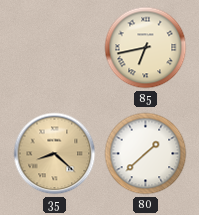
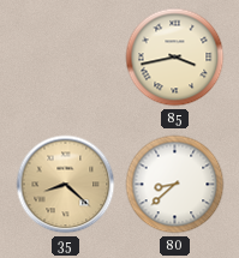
85: 6:43 -> 3:43
80: 1:38 -> 8:38
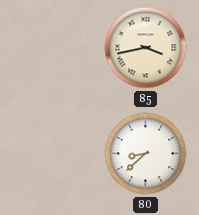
35: 8:22 -> none
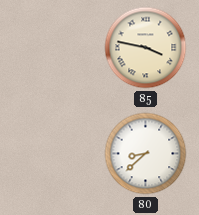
85: 3:43 -> 3:47
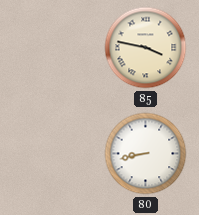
80: 8:38 -> 8:43
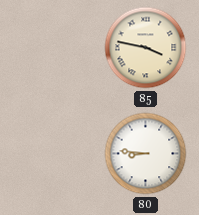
80: 8:43 -> 8:46
